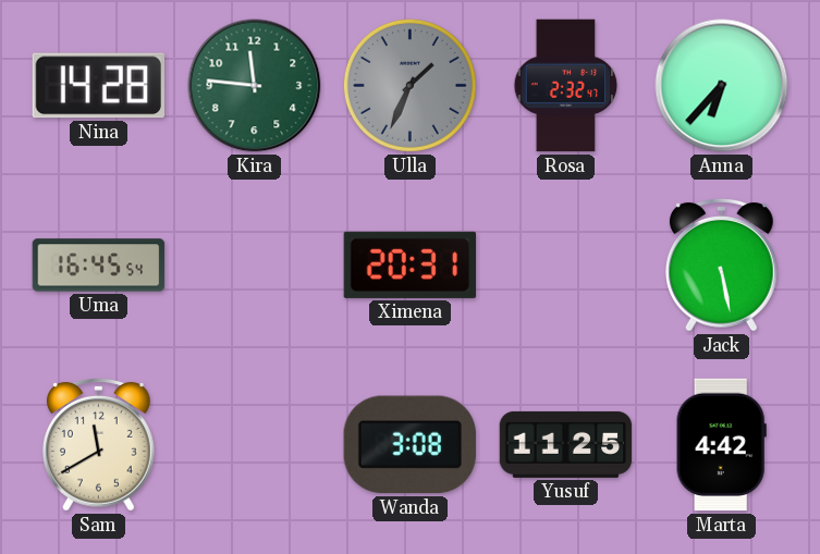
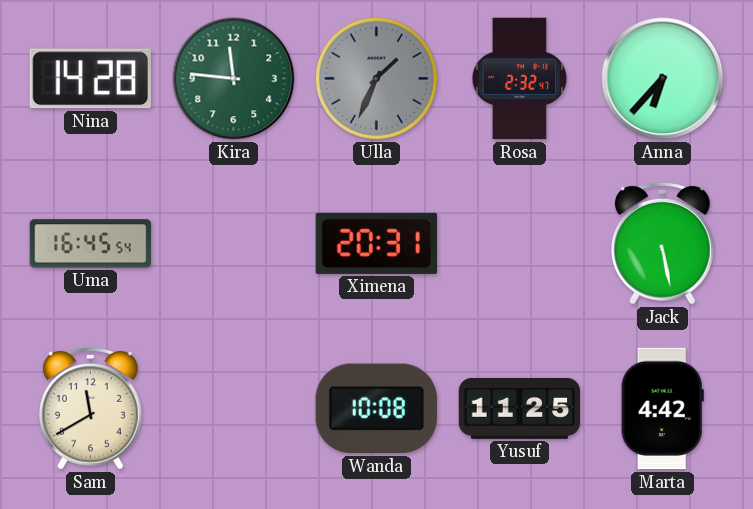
Wanda: 3:08 -> 10:08
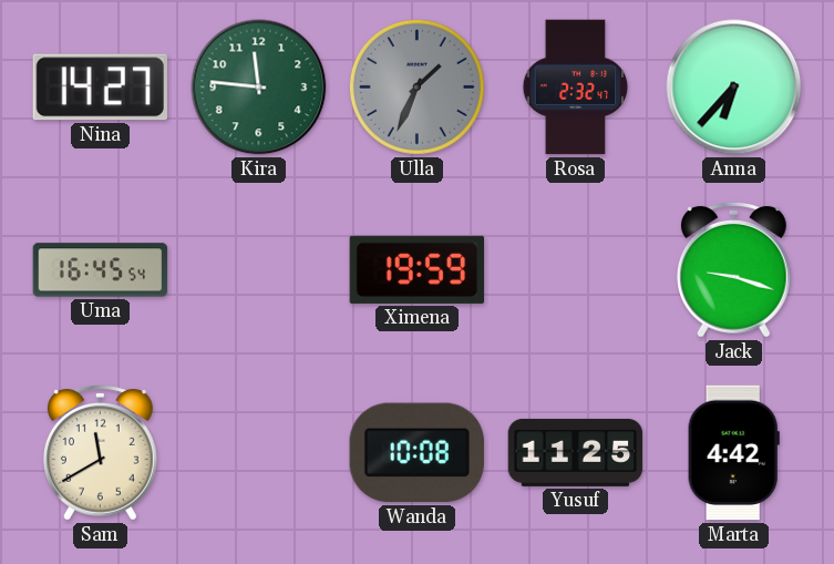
Nina: 14:28 -> 14:27
Ximena: 20:31 -> 19:59
Jack: 5:28 -> 9:18
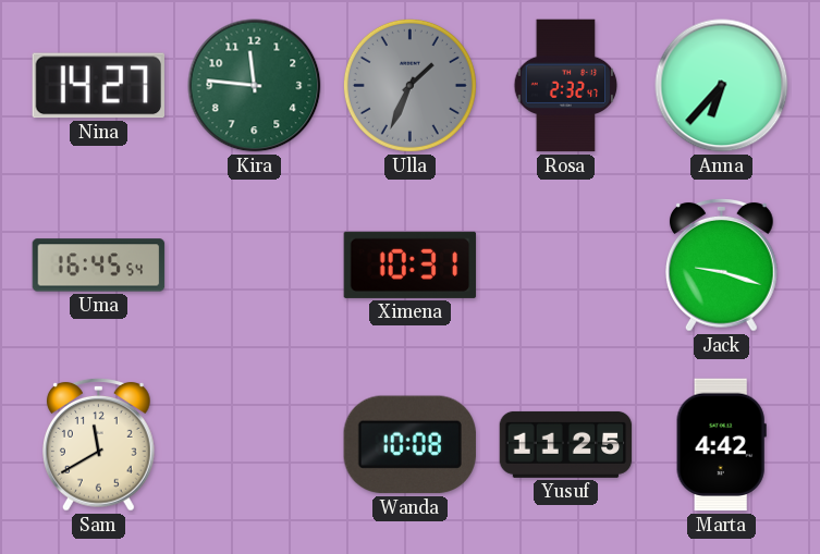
Ximena: 19:59 -> 10:31
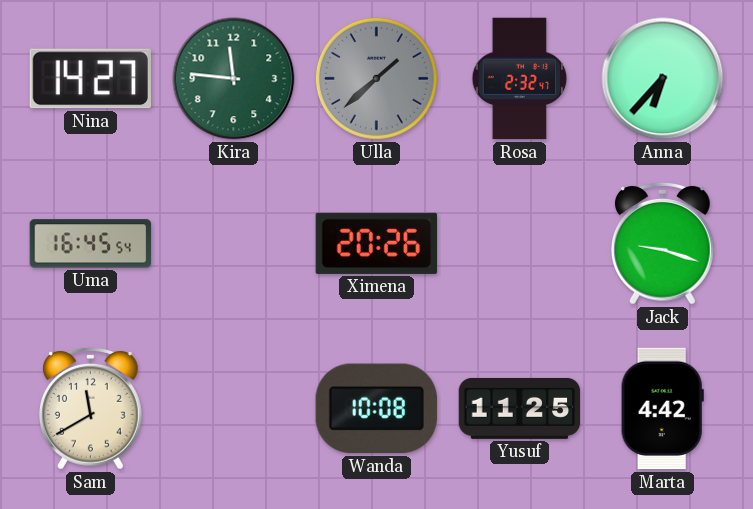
Ulla: 1:34 -> 1:38
Ximena: 10:31 -> 20:26
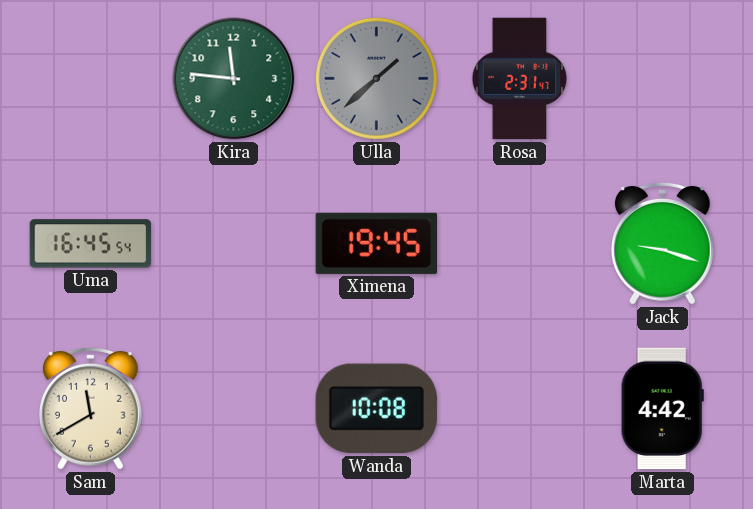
Nina: 14:27 -> none
Rosa: 2:32 -> 2:31
Anna: 6:37 -> none
Ximena: 20:26 -> 19:45
Yusuf: 11:25 -> none
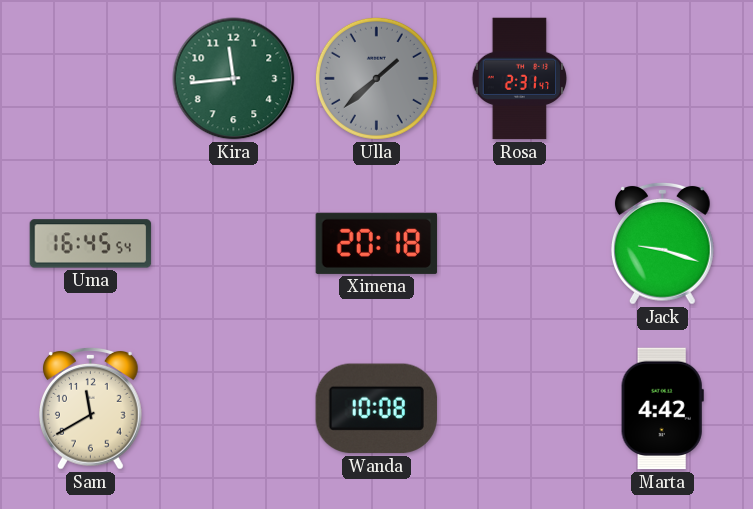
Kira: 11:46 -> 11:44
Ximena: 19:45 -> 20:18
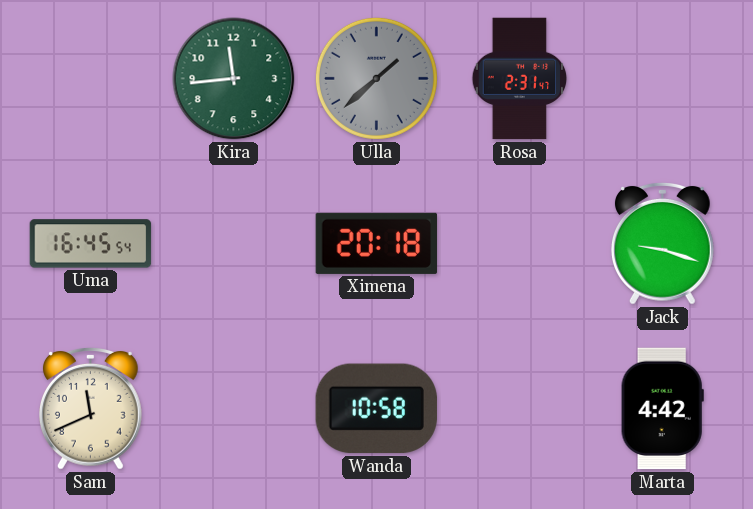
Sam: 11:40 -> 11:41
Wanda: 10:08 -> 10:58
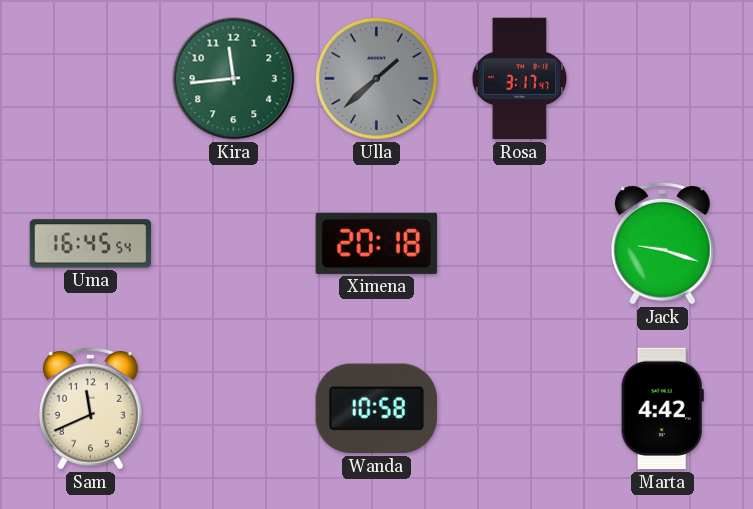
Rosa: 2:31 -> 3:17
